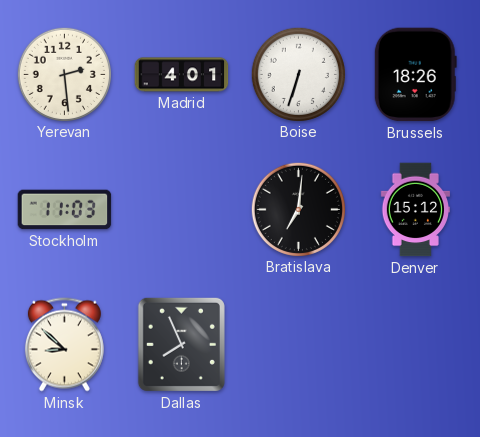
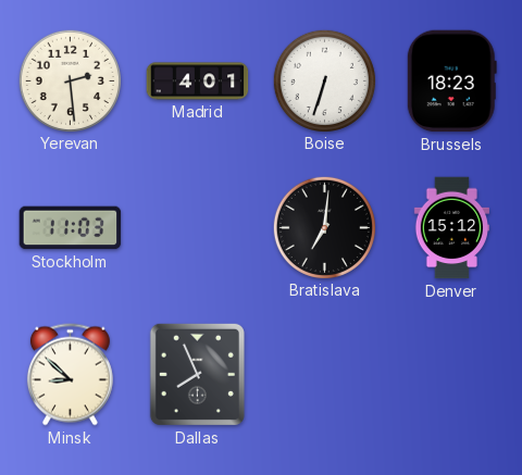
Brussels: 18:26 -> 18:23
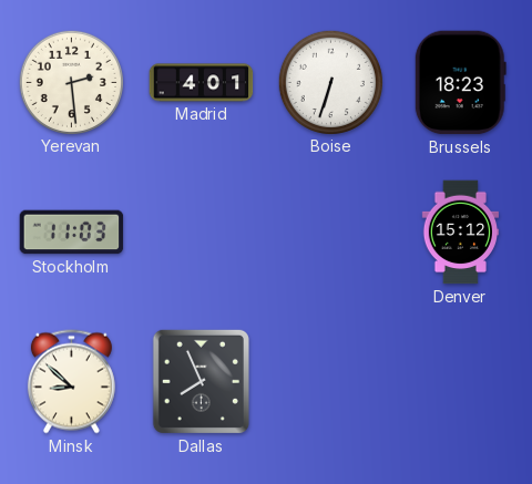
Bratislava: 7:01 -> none
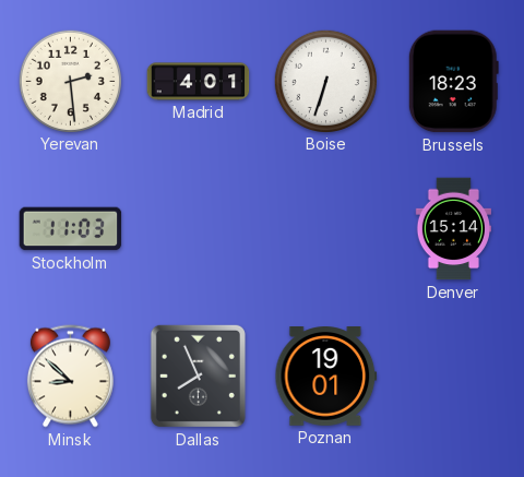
Denver: 15:12 -> 15:14
Poznan: none -> 19:01
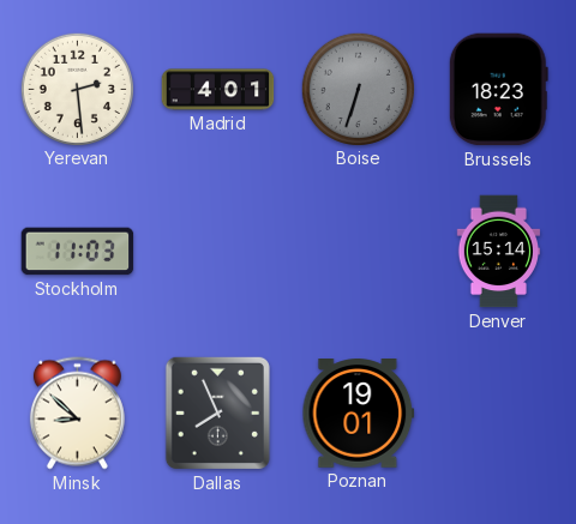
Boise dial: white -> grey
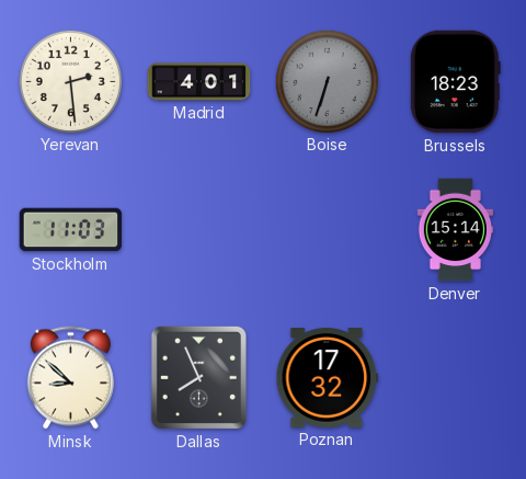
Poznan: 19:01 -> 17:32
